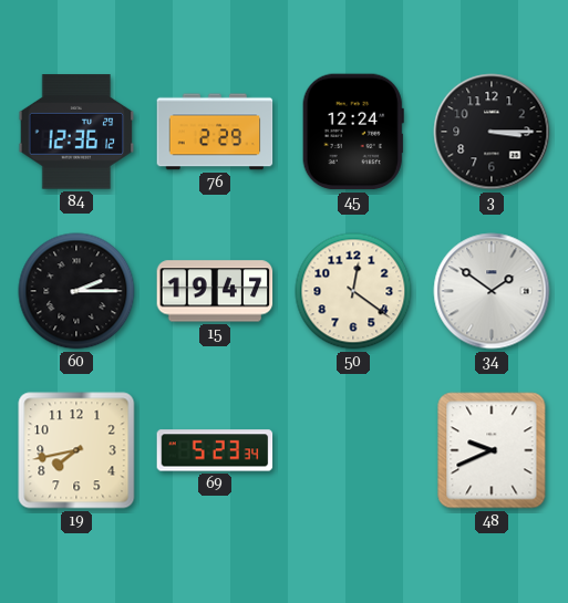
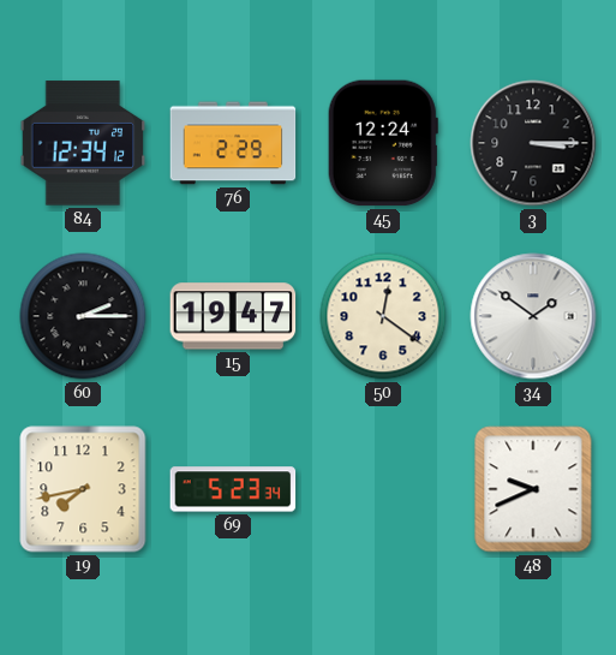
84: 12:36 -> 12:34
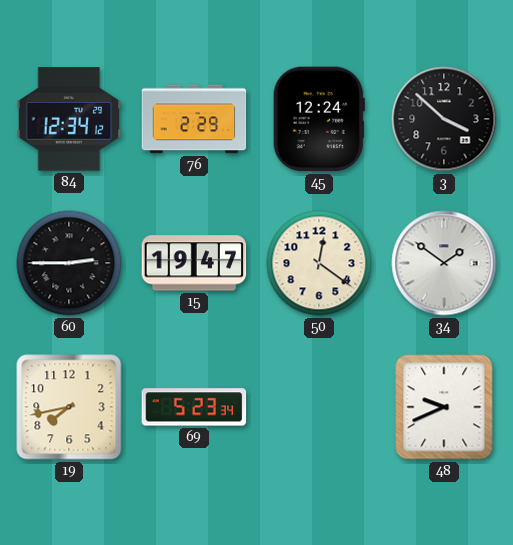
3: 3:15 -> 3:52
60: 2:15 -> 2:45
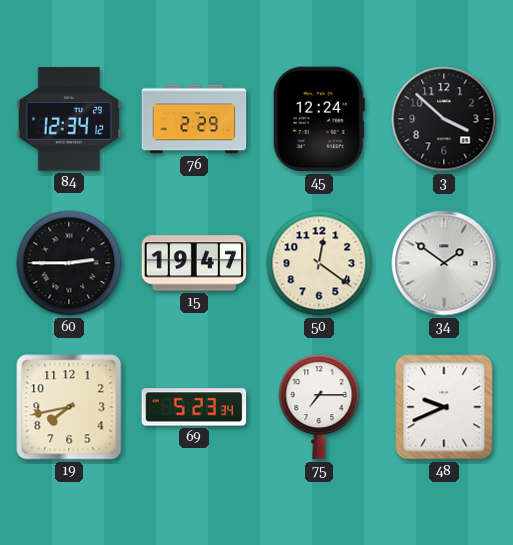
75: none -> 7:15
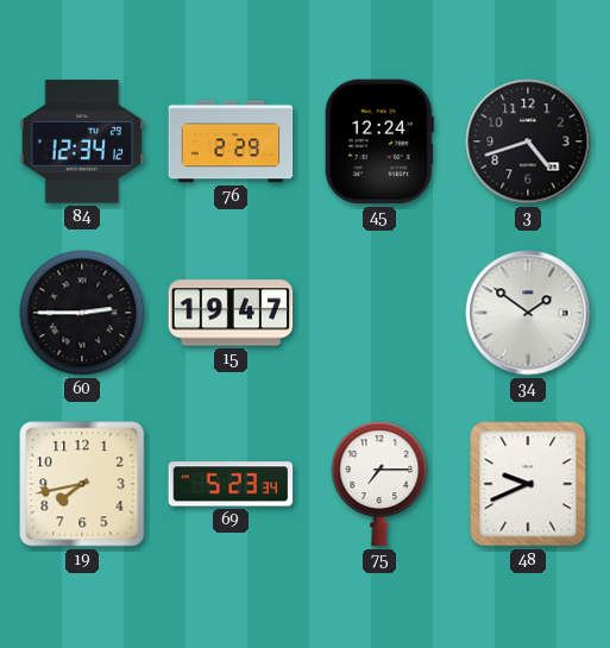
3: 3:52 -> 4:42
50: 12:21 -> none
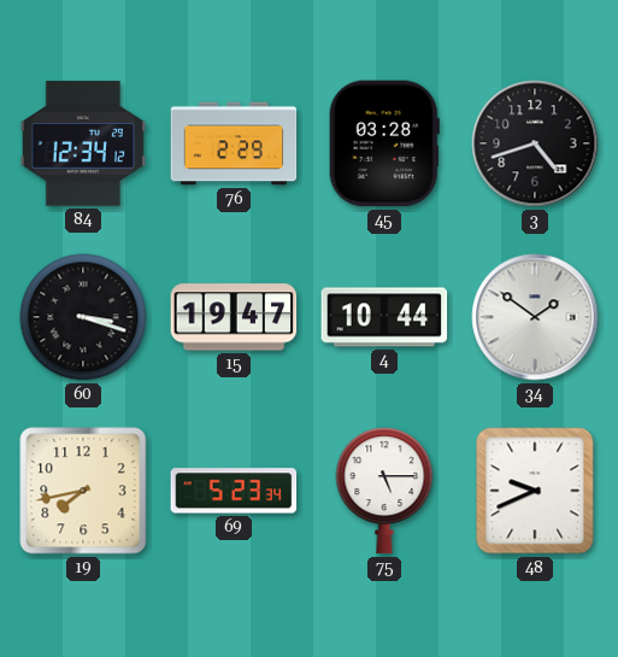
45: 12:24 -> 03:28
60: 2:45 -> 3:18
4: none -> 10:44
75: 7:15 -> 5:15
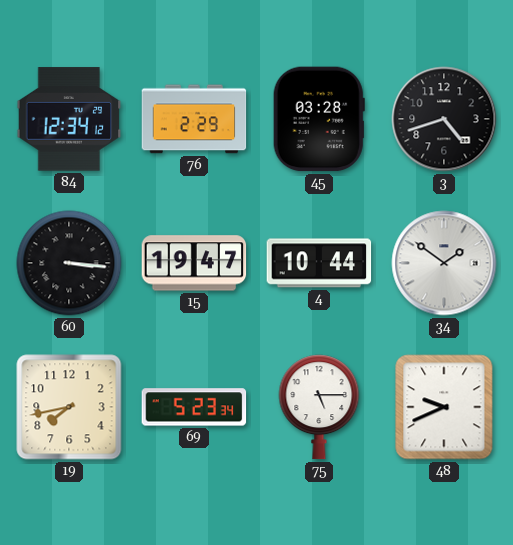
60: 3:18 -> 3:16
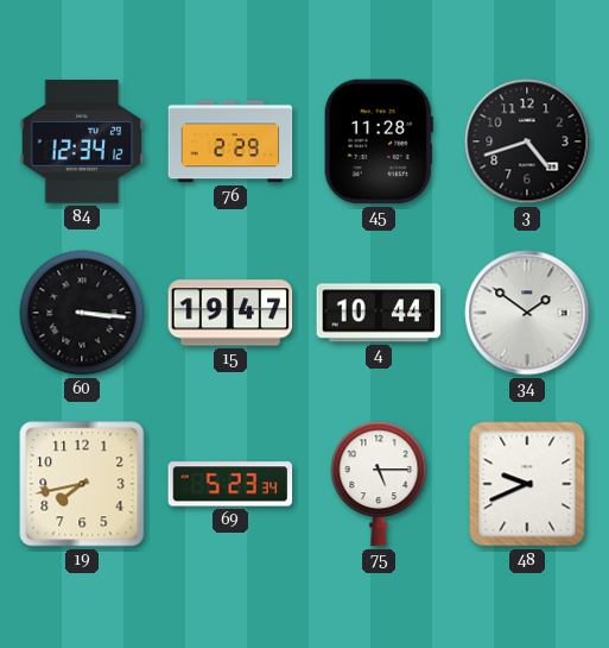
45: 03:28 -> 11:28
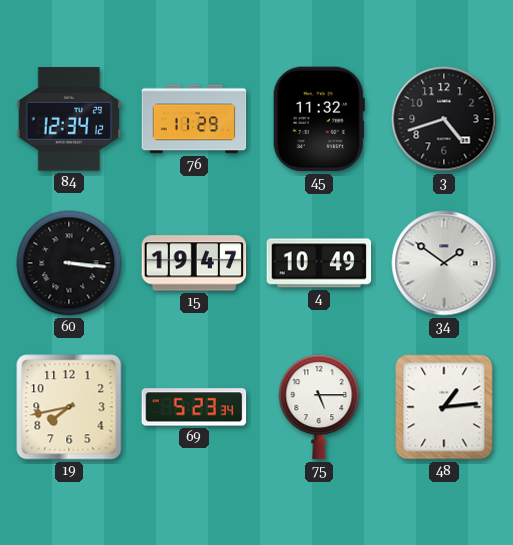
76: 2:29 -> 11:29
45: 11:28 -> 11:32
4: 10:44 -> 10:49
48: 9:41 -> 1:14
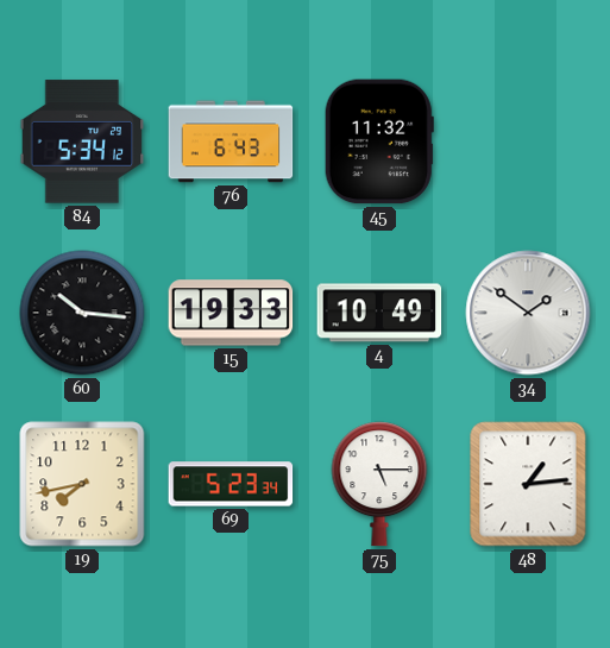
84: 12:34 -> 5:34
76: 11:29 -> 6:43
3: 4:42 -> none
60: 3:16 -> 10:16
15: 19:47 -> 19:33
